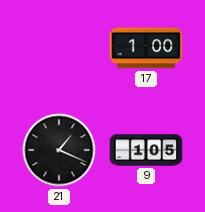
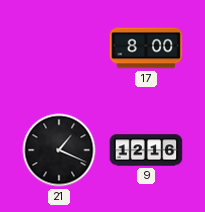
17: 1:00 -> 8:00
9: 1:05 -> 12:16
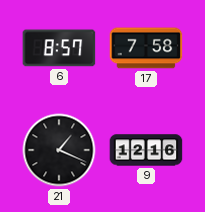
6: none -> 8:57
17: 8:00 -> 7:58
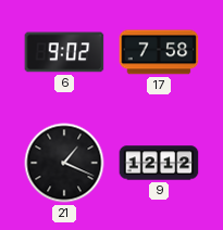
6: 8:57 -> 9:02
9: 12:16 -> 12:12
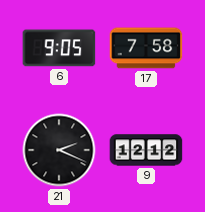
6: 9:02 -> 9:05
21: 1:19 -> 2:19
